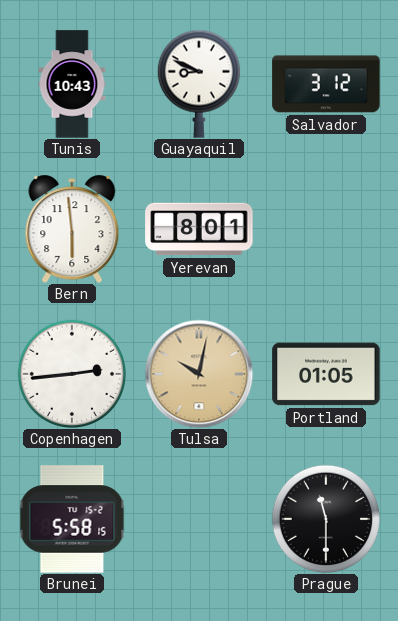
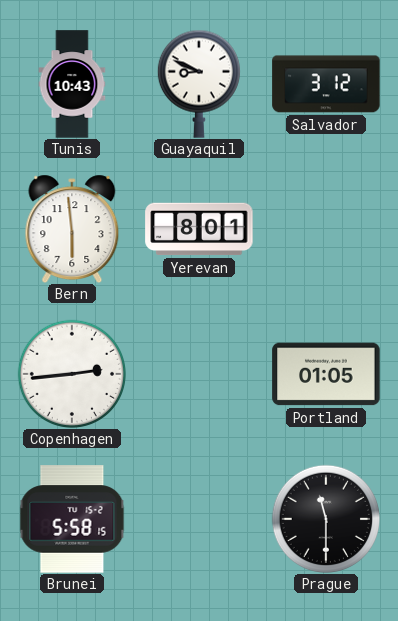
Tulsa: 10:02 -> none
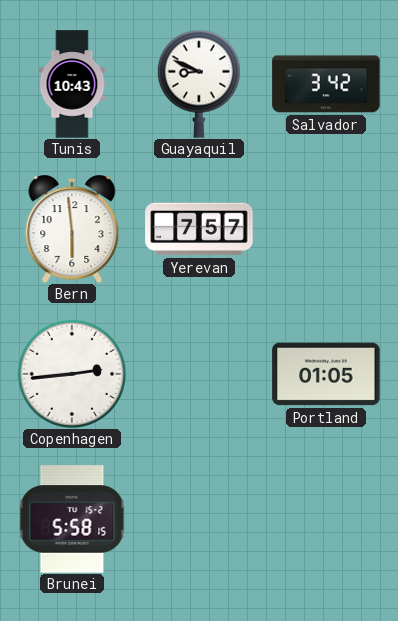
Salvador: 3:12 -> 3:42
Yerevan: 8:01 -> 7:57
Prague: 11:30 -> none
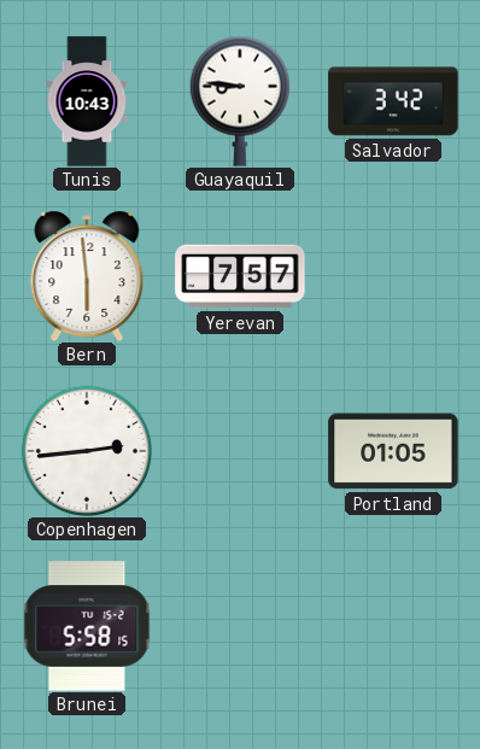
Guayaquil: 8:49 -> 8:46
